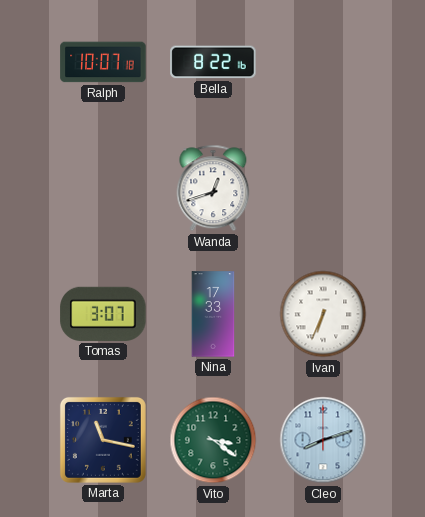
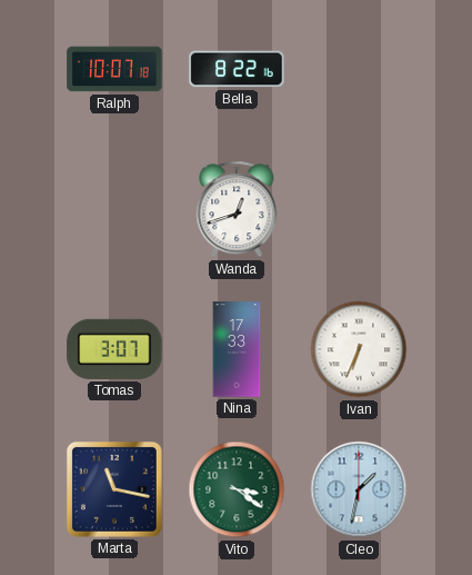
Cleo: 8:12 -> 1:32
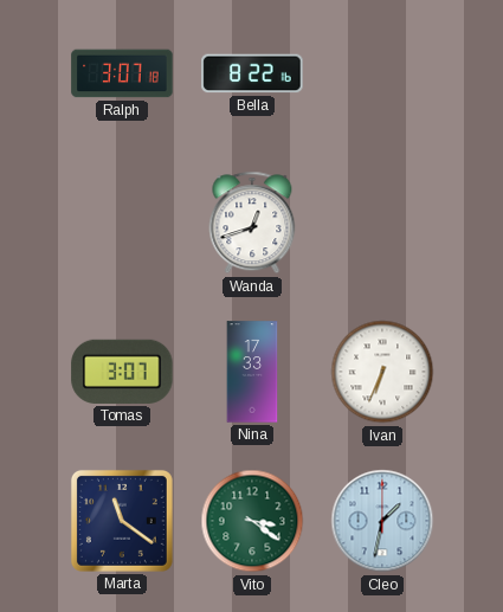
Ralph: 10:07 -> 3:07
Marta: 11:17 -> 11:21
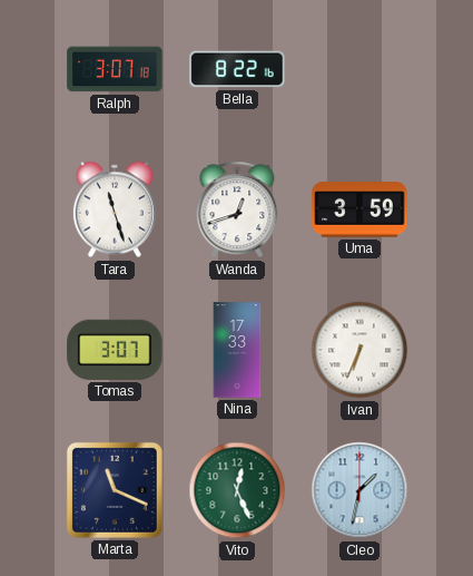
Tara: none -> 11:27
Uma: none -> 3:59
Marta: 11:21 -> 11:19
Vito: 3:21 -> 12:26
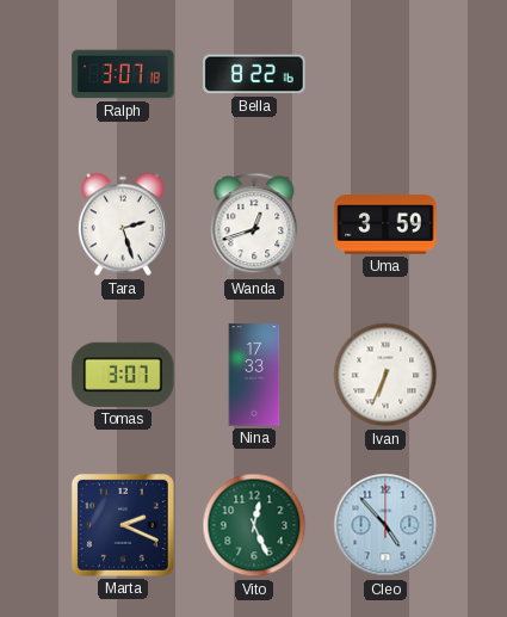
Tara: 11:27 -> 2:27
Marta: 11:19 -> 2:19
Cleo: 1:32 -> 4:53
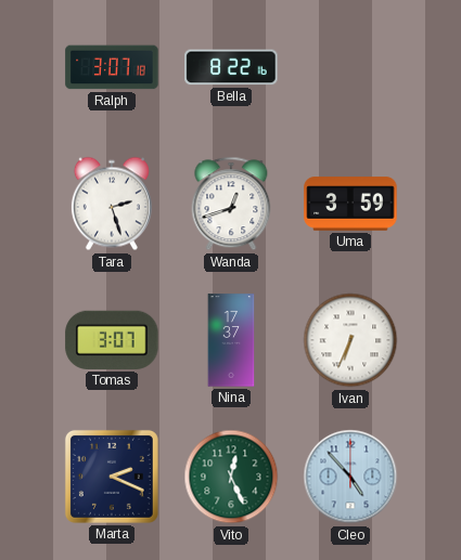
Nina: 17:33 -> 17:37
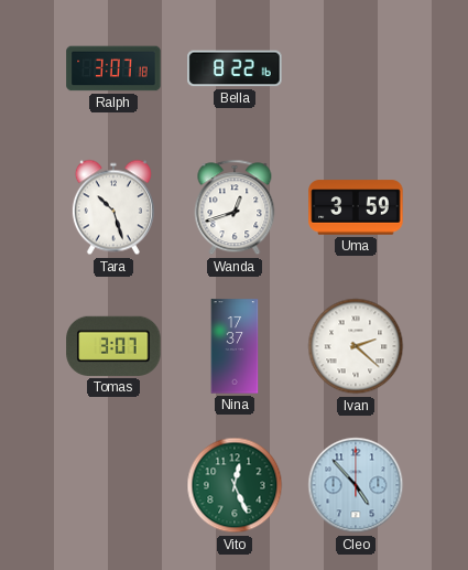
Tara: 2:27 -> 10:27
Ivan: 6:34 -> 2:22
Marta: 2:19 -> none
